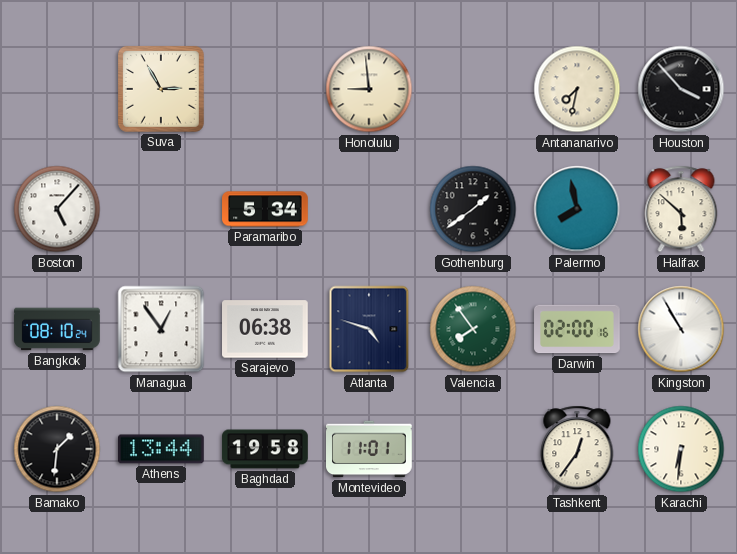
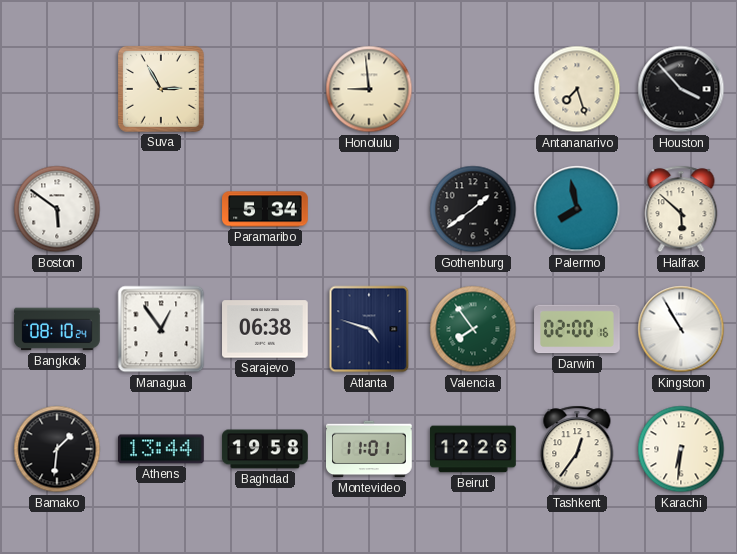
Antananarivo: 7:32 -> 7:27
Boston: 5:07 -> 5:51
Beirut: none -> 12:26
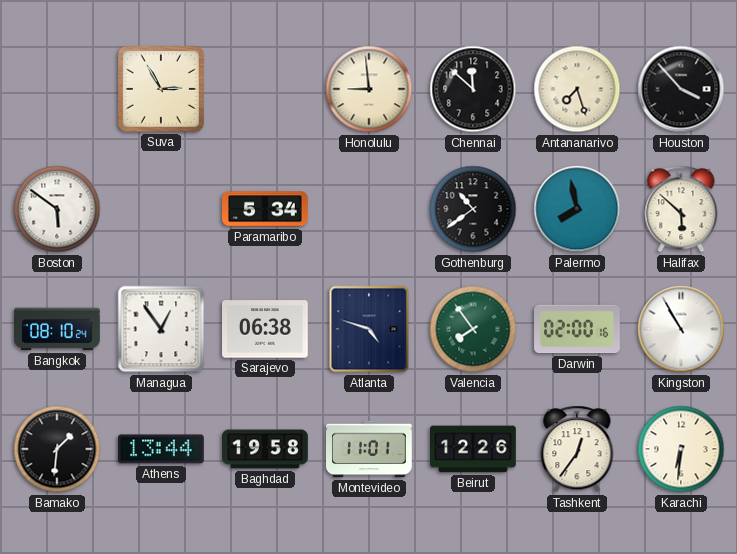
Chennai: none -> 11:52
Gothenburg: 1:39 -> 10:39
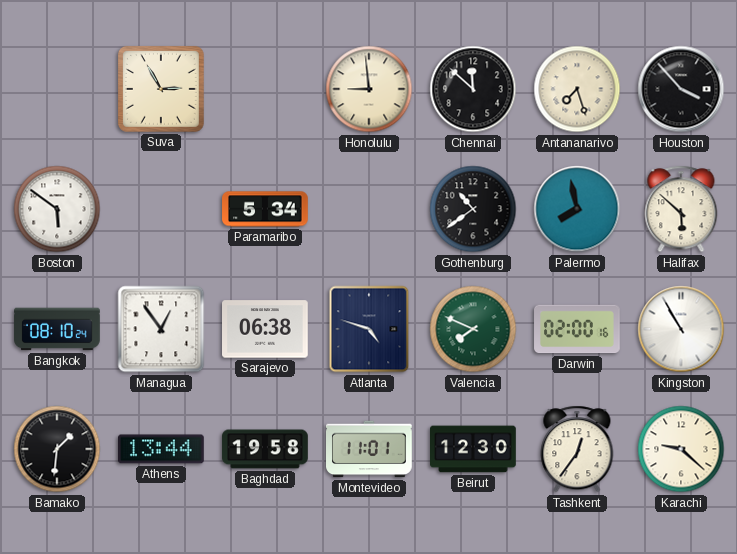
Valencia: 7:54 -> 7:49
Beirut: 12:26 -> 12:30
Karachi: 6:31 -> 9:22
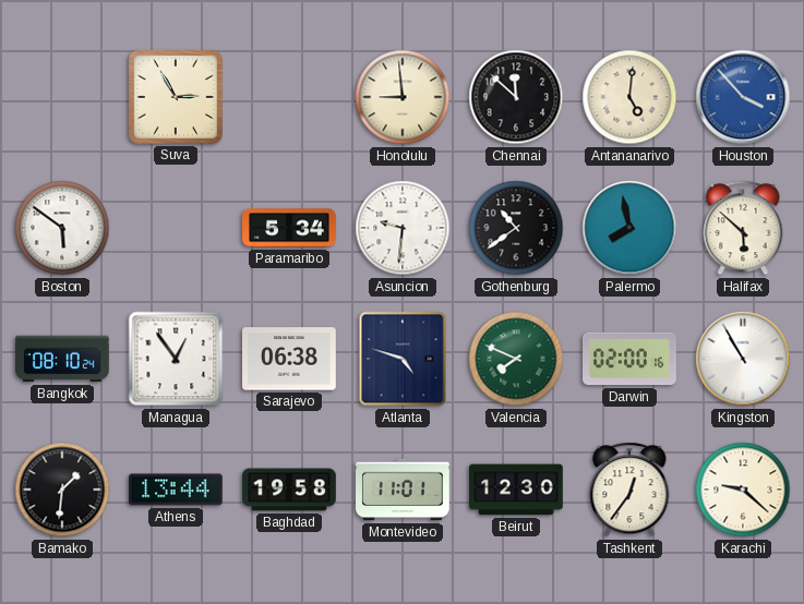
Antananarivo: 7:27 -> 5:01
Houston dial: black -> blue
Asuncion: none -> 9:31
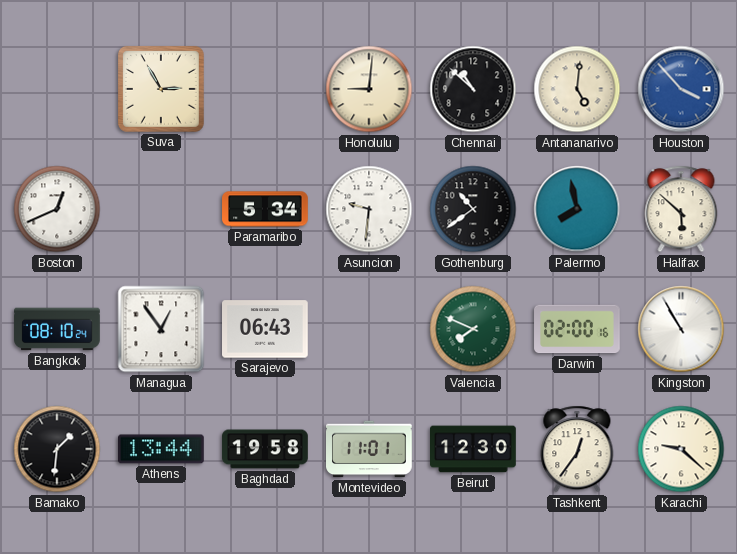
Honolulu: 8:59 -> 9:01
Chennai: 11:52 -> 10:52
Boston: 5:51 -> 12:41
Sarajevo: 06:38 -> 06:43
Atlanta: 4:48 -> none
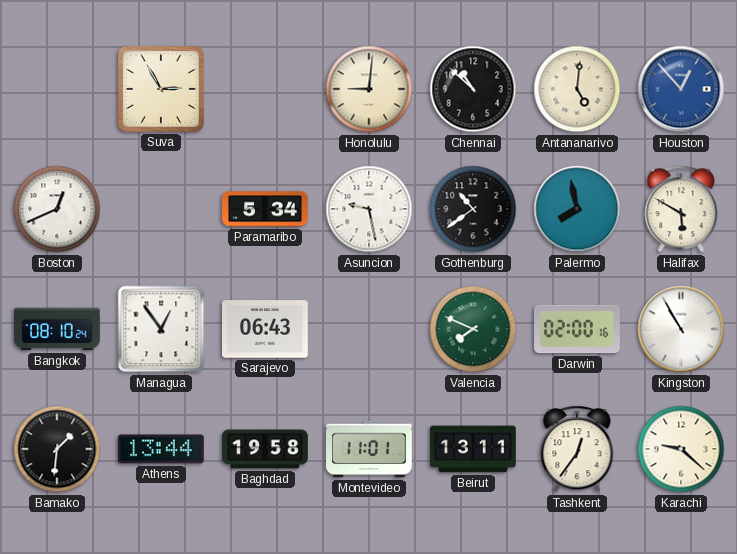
Houston: 3:53 -> 12:53
Asuncion: 9:31 -> 9:28
Halifax: 5:52 -> 5:50
Beirut: 12:30 -> 13:11
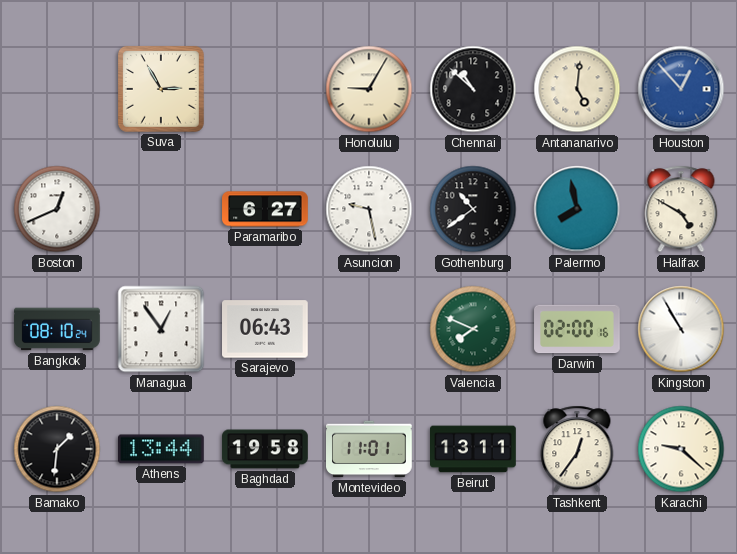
Honolulu: 9:01 -> 9:05
Paramaribo: 5:34 -> 6:27
Halifax: 5:50 -> 4:50
